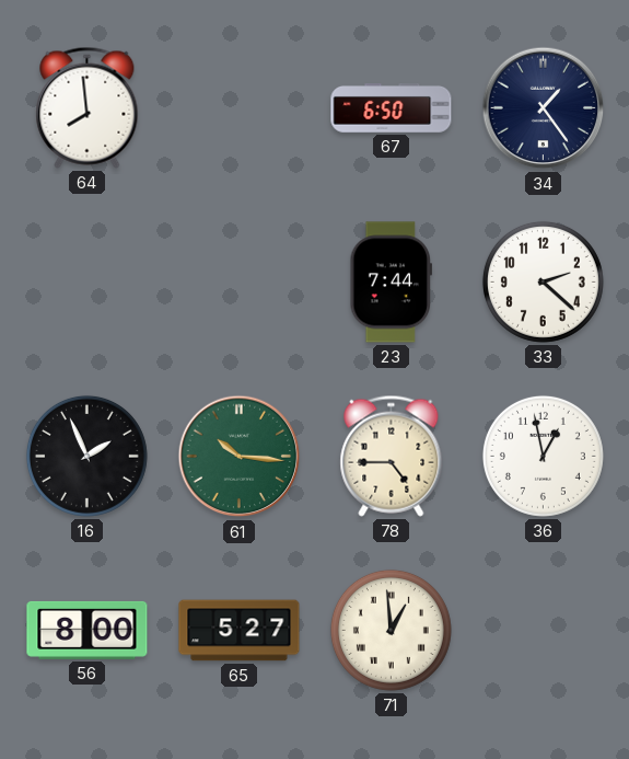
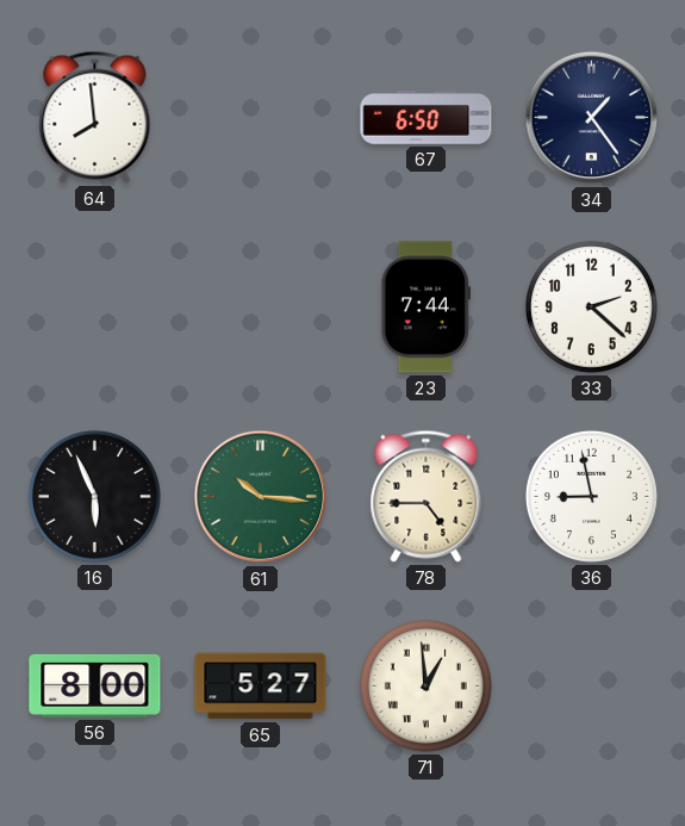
16: 1:56 -> 5:56
36: 12:58 -> 8:58
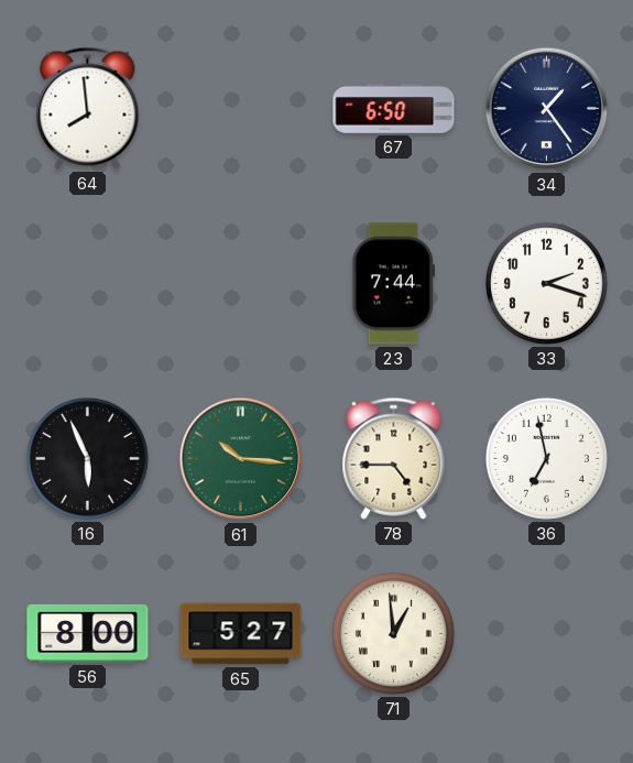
33: 2:22 -> 2:18
36: 8:58 -> 6:58
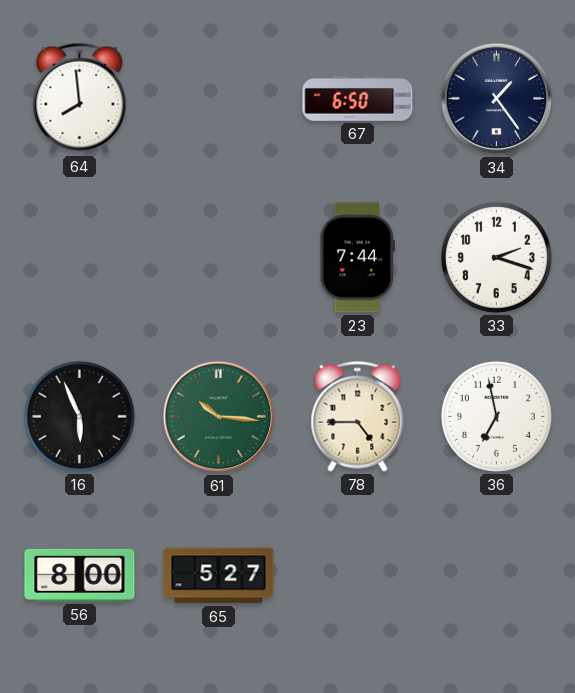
71: 12:59 -> none
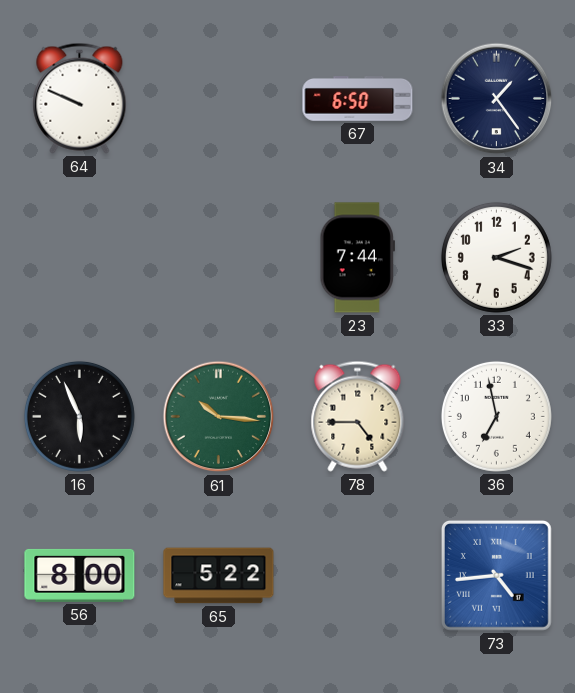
64: 7:59 -> 9:49
65: 5:27 -> 5:22
73: none -> 4:44
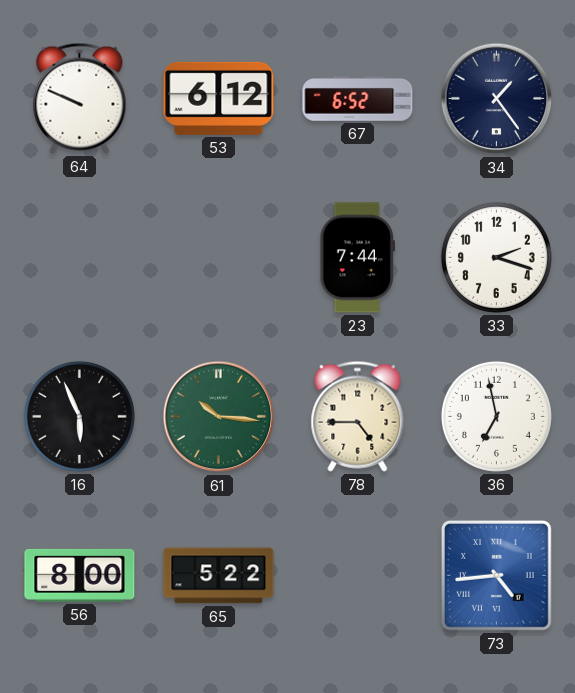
53: none -> 6:12
67: 6:50 -> 6:52
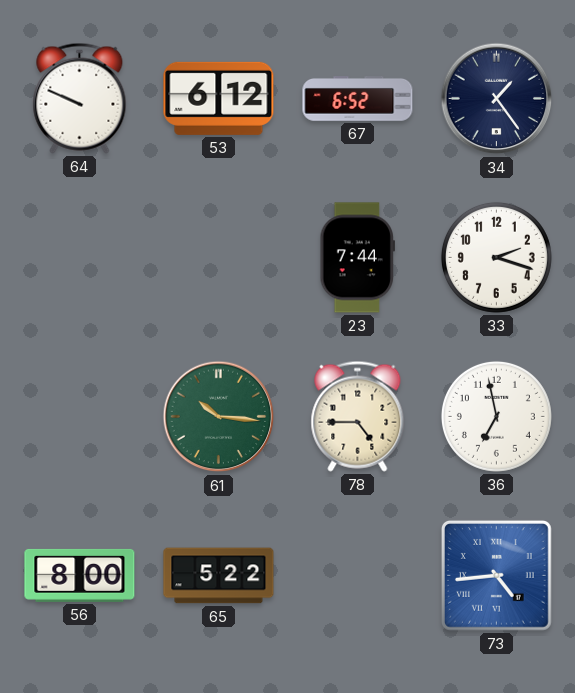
16: 5:56 -> none
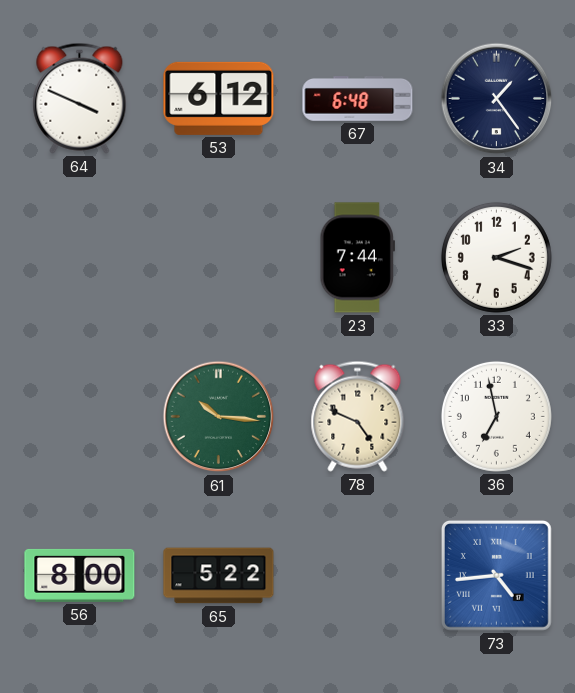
64: 9:49 -> 3:49
67: 6:52 -> 6:48
78: 4:45 -> 4:49
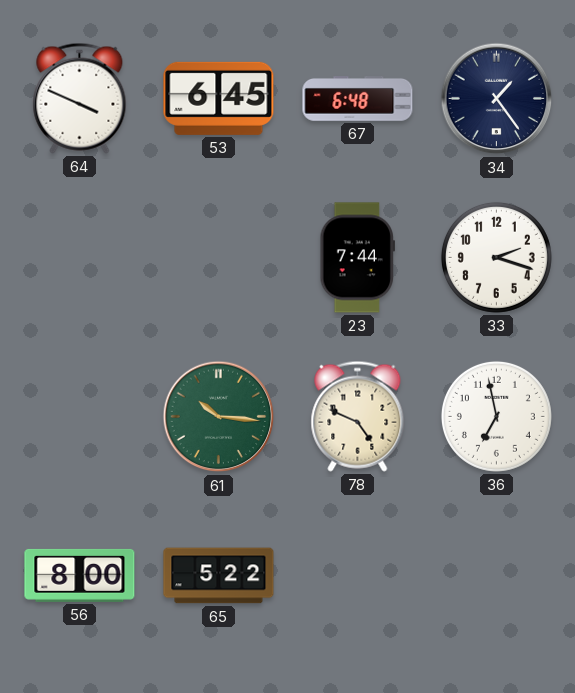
53: 6:12 -> 6:45
73: 4:44 -> none
